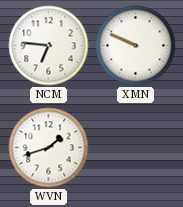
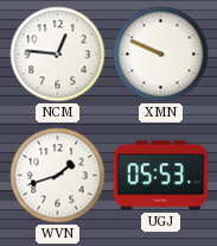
NCM: 6:46 -> 12:46
UGJ: none -> 05:53
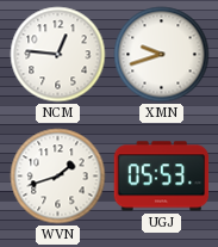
XMN: 9:49 -> 9:42
